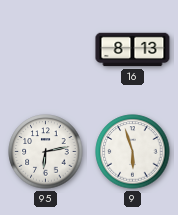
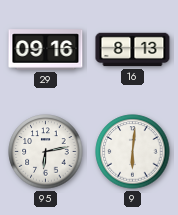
29: none -> 09:16
9: 5:57 -> 6:01
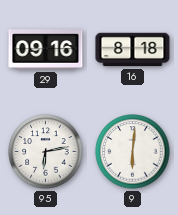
16: 8:13 -> 8:18
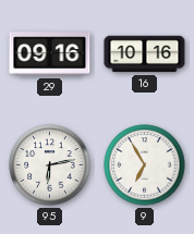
16: 8:18 -> 10:16
9: 6:01 -> 6:55
